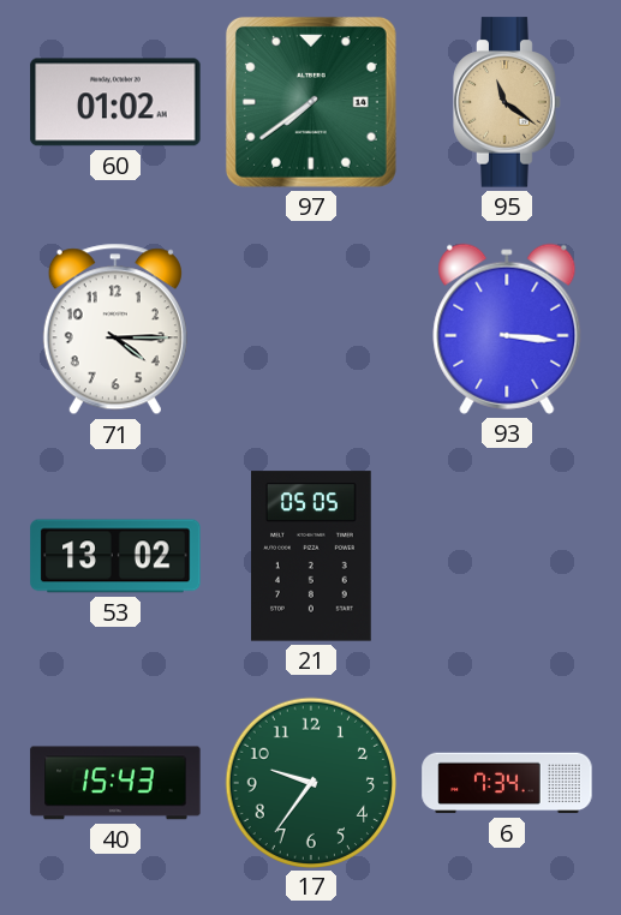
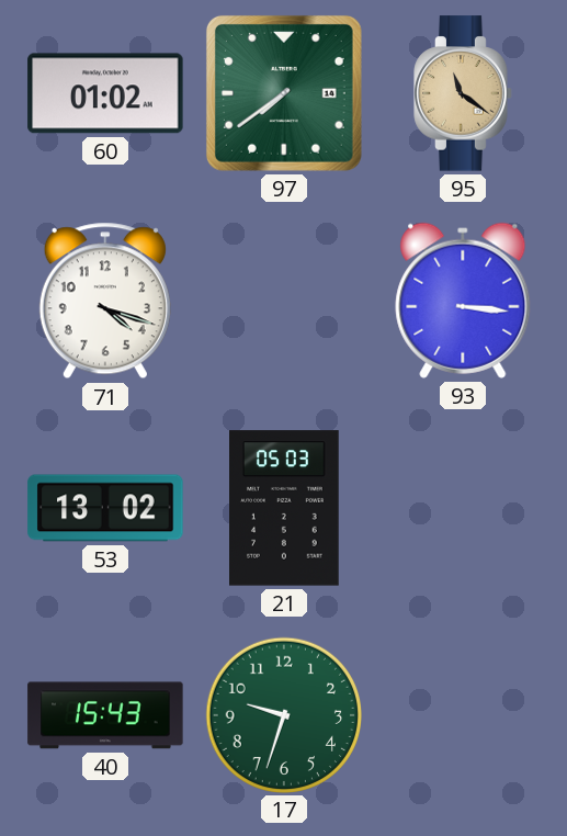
71: 4:15 -> 4:18
21: 05:05 -> 05:03
17: 9:36 -> 9:33
6: 7:34 -> none
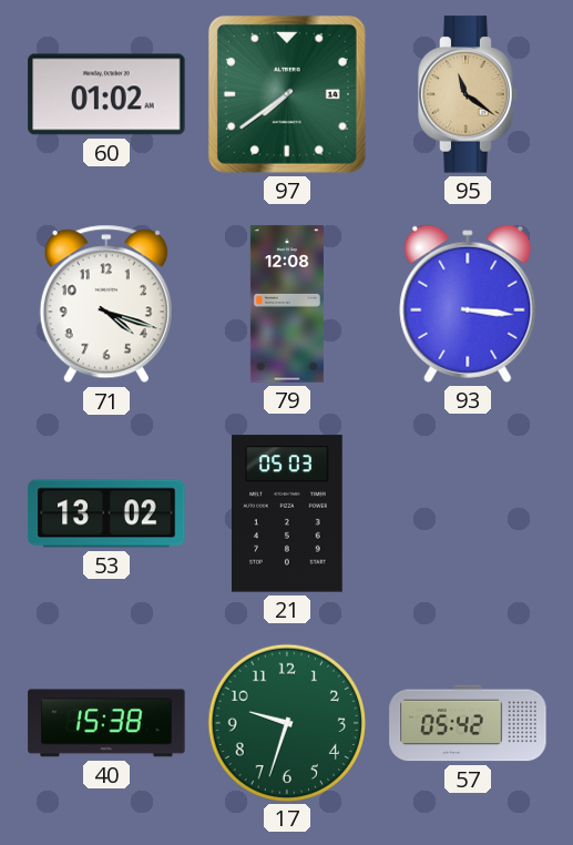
79: none -> 12:08
40: 15:43 -> 15:38
57: none -> 05:42
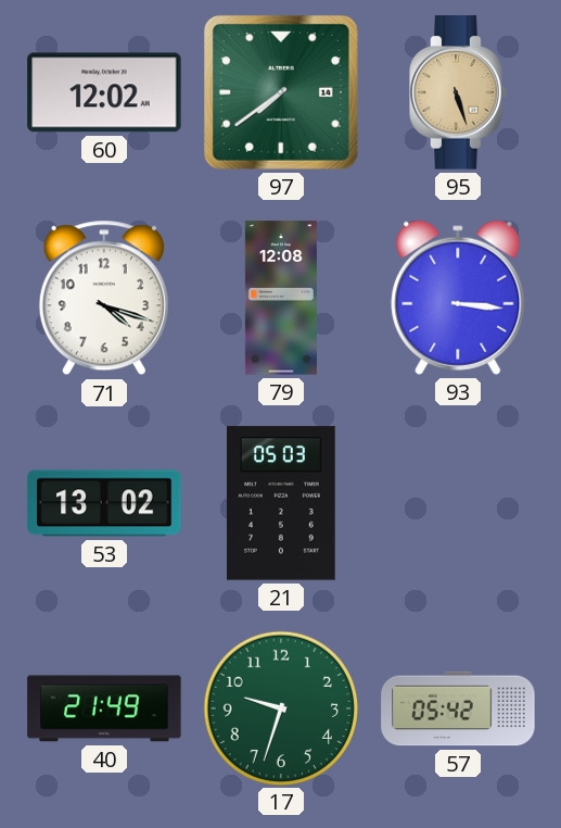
60: 01:02 -> 12:02
95: 11:21 -> 5:27
40: 15:38 -> 21:49
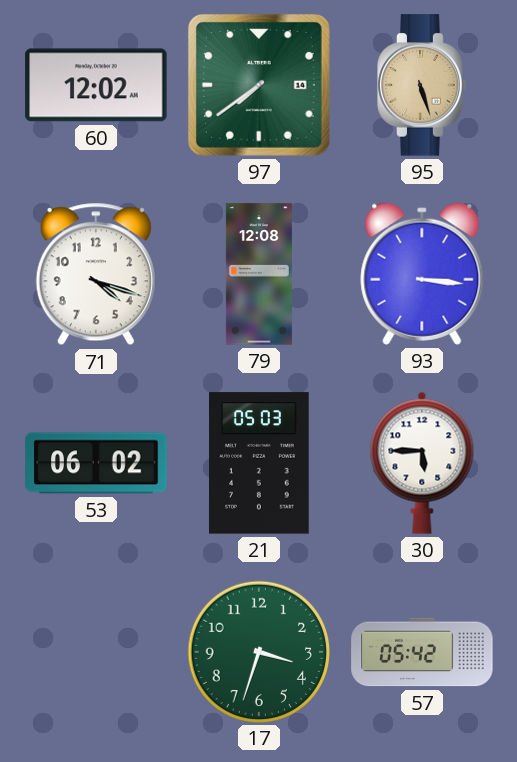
53: 13:02 -> 06:02
30: none -> 5:45
40: 21:49 -> none
17: 9:33 -> 3:33
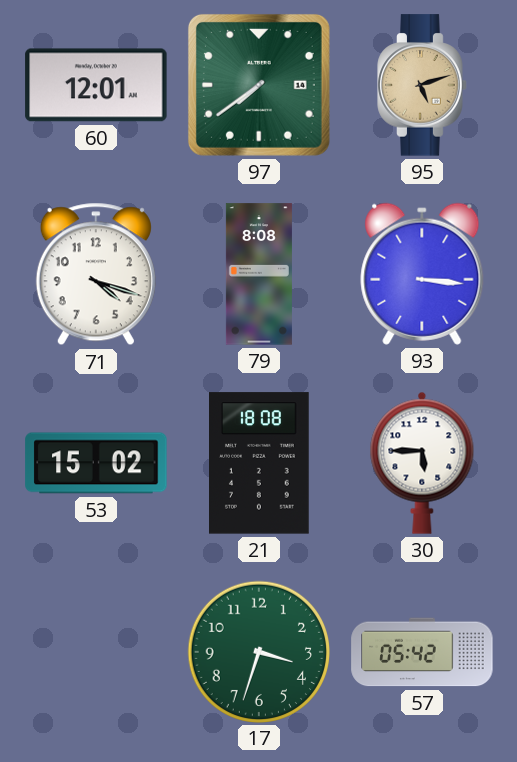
60: 12:02 -> 12:01
95: 5:27 -> 5:12
79: 12:08 -> 8:08
53: 06:02 -> 15:02
21: 05:03 -> 18:08
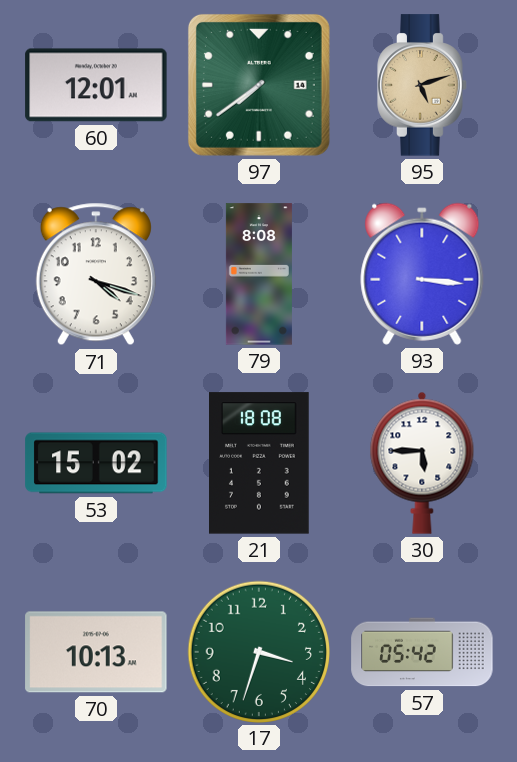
70: none -> 10:13
